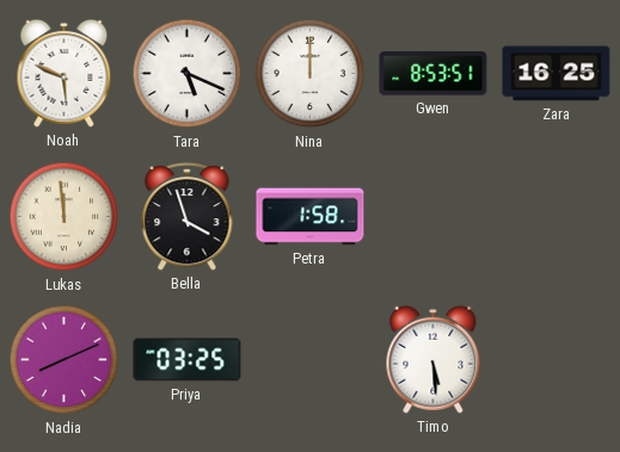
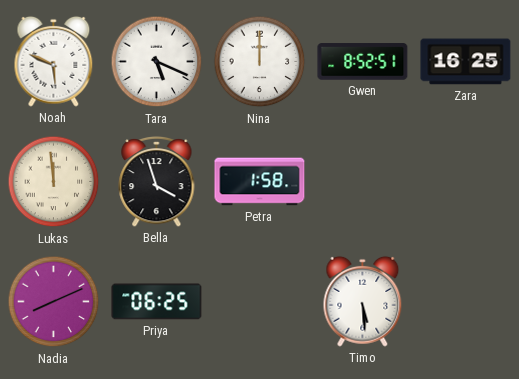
Gwen: 8:53 -> 8:52
Priya: 03:25 -> 06:25
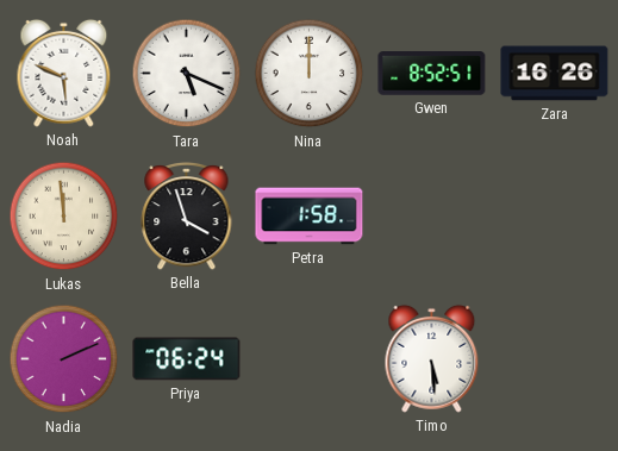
Zara: 16:25 -> 16:26
Nadia: 8:11 -> 2:11
Priya: 06:25 -> 06:24
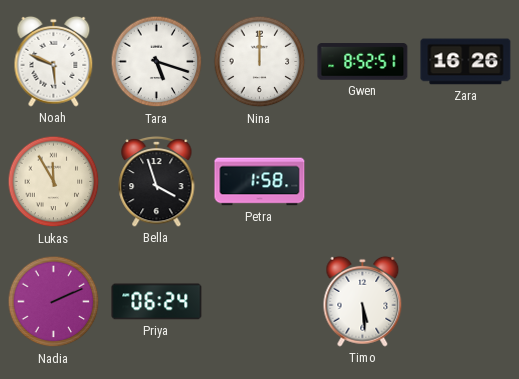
Tara: 5:19 -> 5:18
Lukas: 11:59 -> 11:55
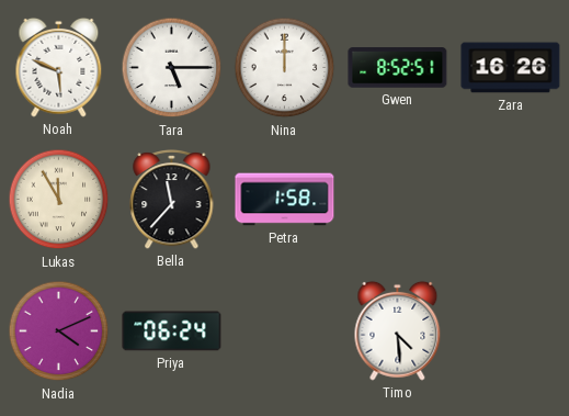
Tara: 5:18 -> 5:15
Bella: 3:57 -> 11:37
Nadia: 2:11 -> 4:11
Timo: 5:29 -> 4:29
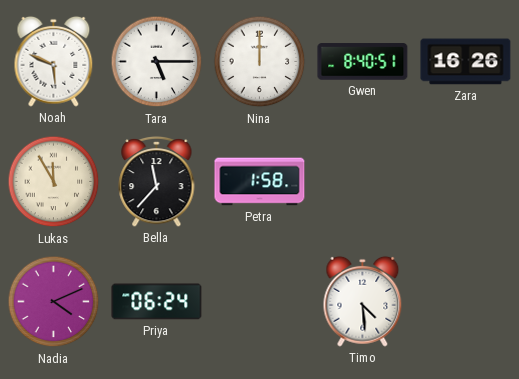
Gwen: 8:52 -> 8:40
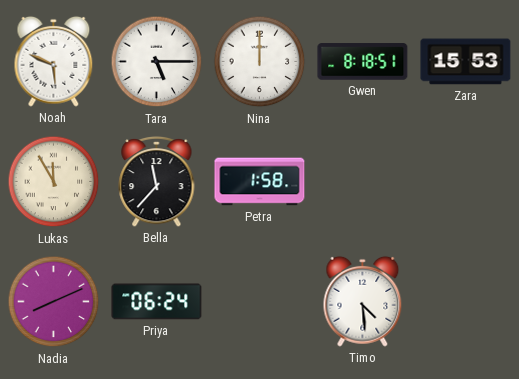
Gwen: 8:40 -> 8:18
Zara: 16:26 -> 15:53
Nadia: 4:11 -> 8:11
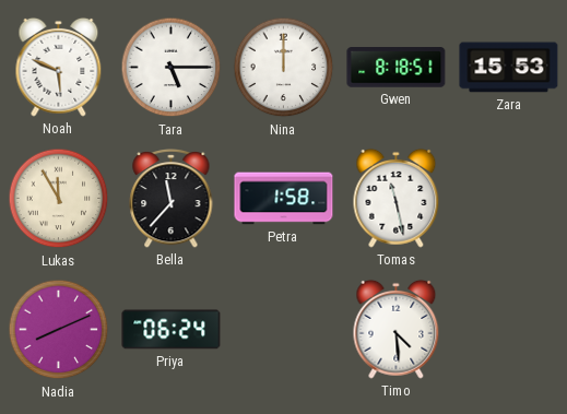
Tomas: none -> 11:28
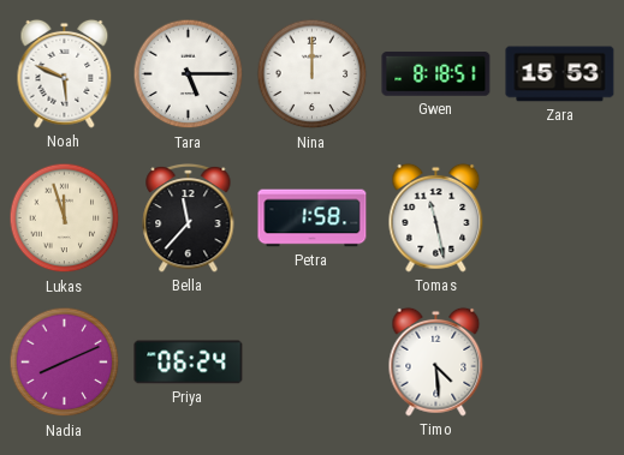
Lukas: 11:55 -> 11:57
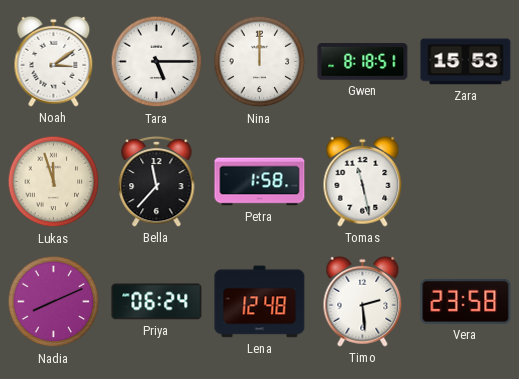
Noah: 5:49 -> 3:09
Lena: none -> 12:48
Timo: 4:29 -> 2:29
Vera: none -> 23:58
